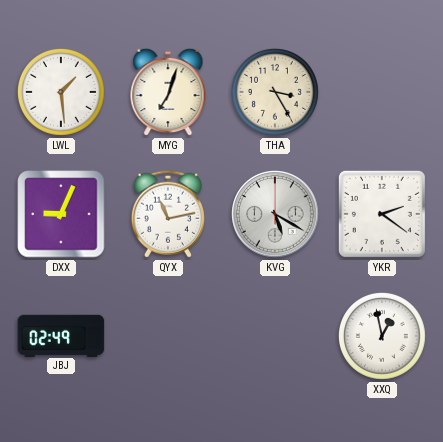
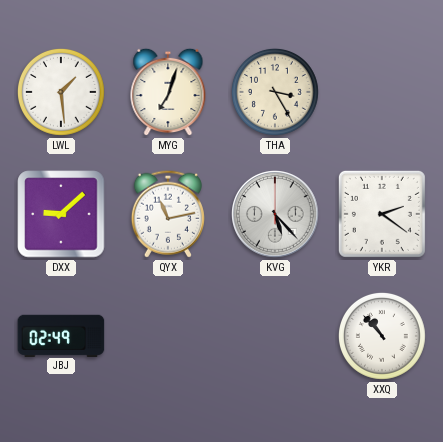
DXX: 9:04 -> 9:08
KVG: 5:20 -> 5:23
XXQ: 12:58 -> 10:53
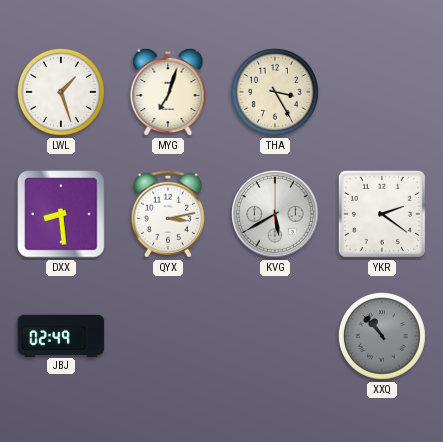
LWL: 1:29 -> 1:27
DXX: 9:08 -> 8:29
QYX: 11:13 -> 3:13
KVG: 5:23 -> 5:40
XXQ dial: white -> grey
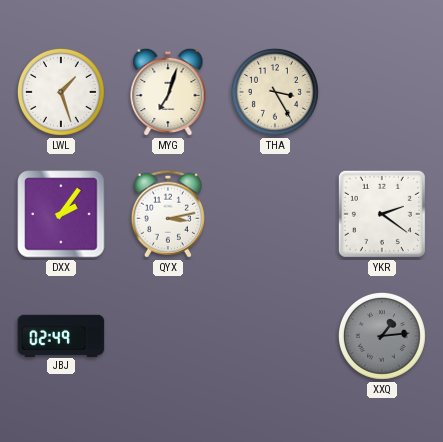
DXX: 8:29 -> 2:06
KVG: 5:40 -> none
XXQ: 10:53 -> 1:14
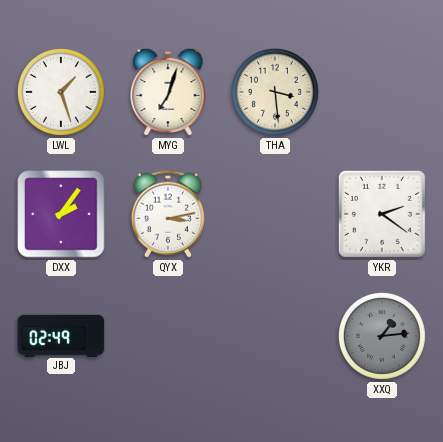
THA: 3:25 -> 3:29
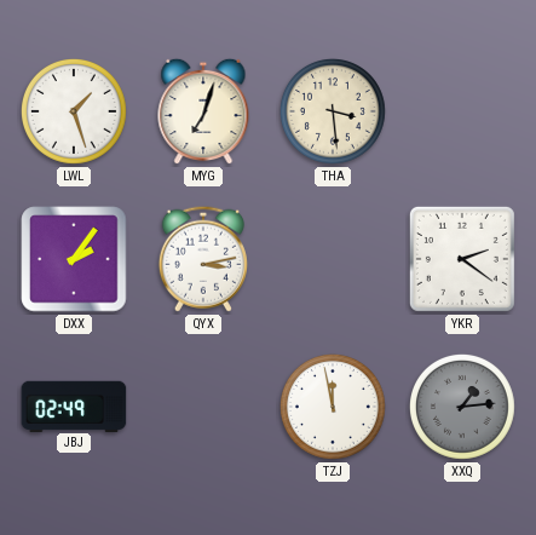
TZJ: none -> 11:58
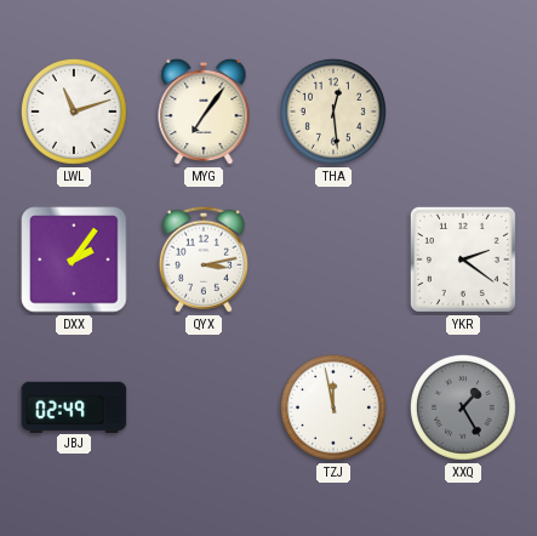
LWL: 1:27 -> 11:12
MYG: 7:03 -> 7:06
THA: 3:29 -> 12:29
XXQ: 1:14 -> 1:25
